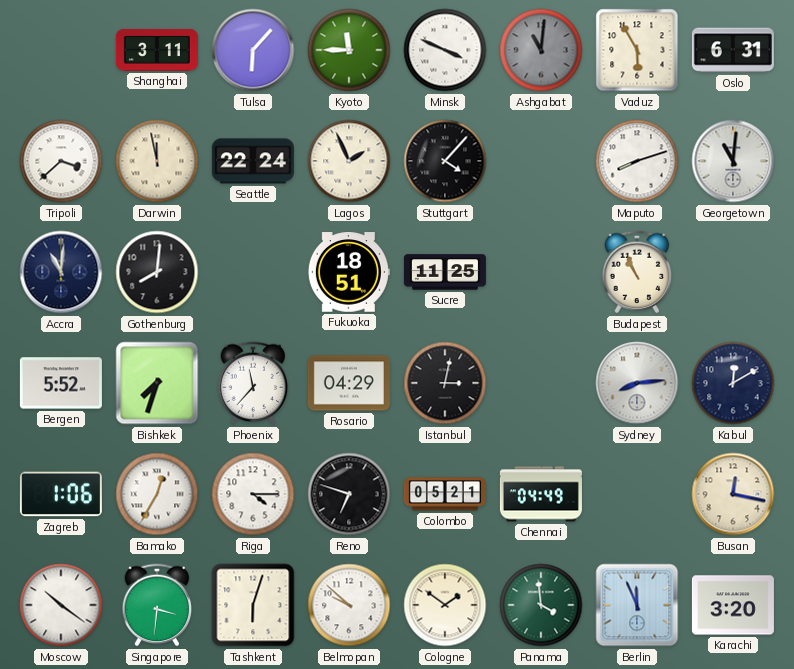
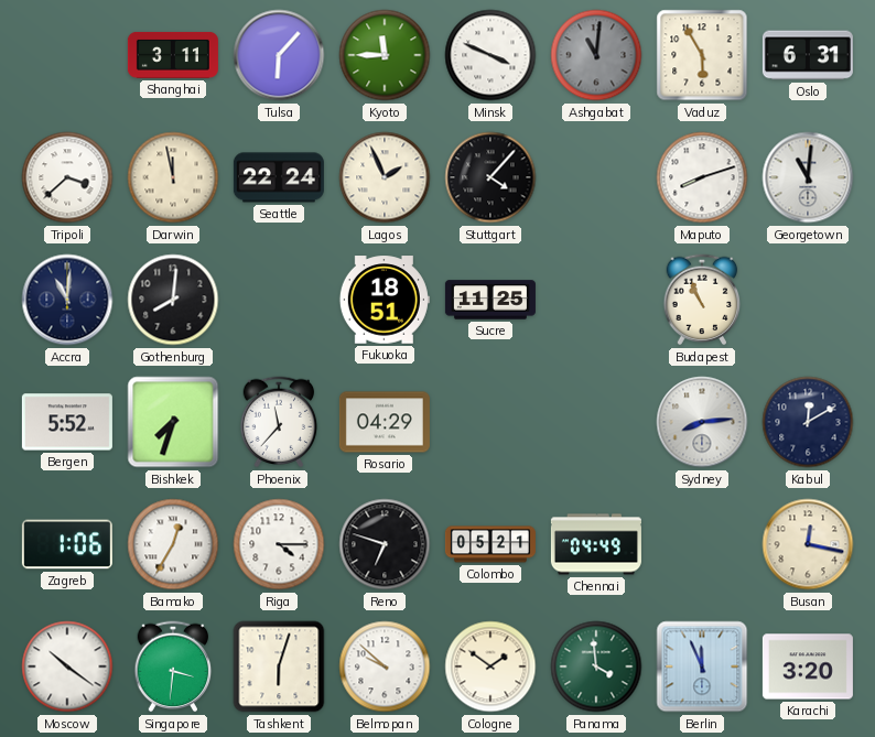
Istanbul: 3:02 -> none
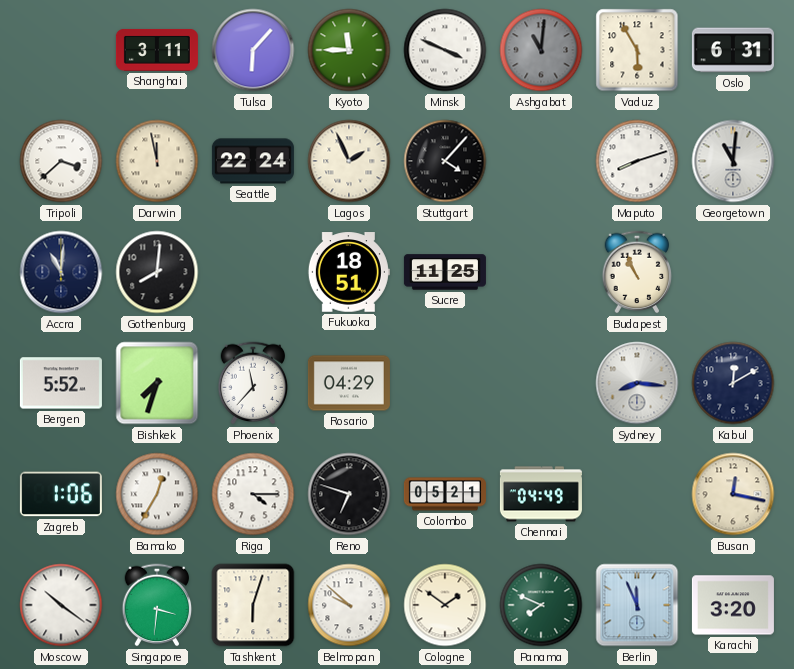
Sydney: 8:14 -> 8:16
Panama: 3:59 -> 7:49
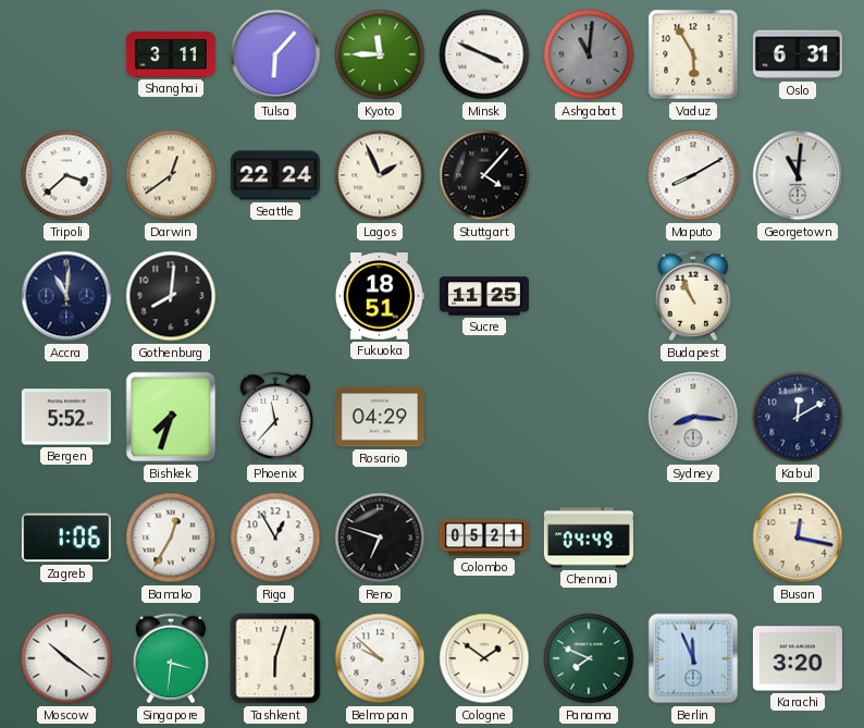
Darwin: 11:58 -> 12:39
Maputo: 8:12 -> 8:10
Riga: 4:15 -> 12:55
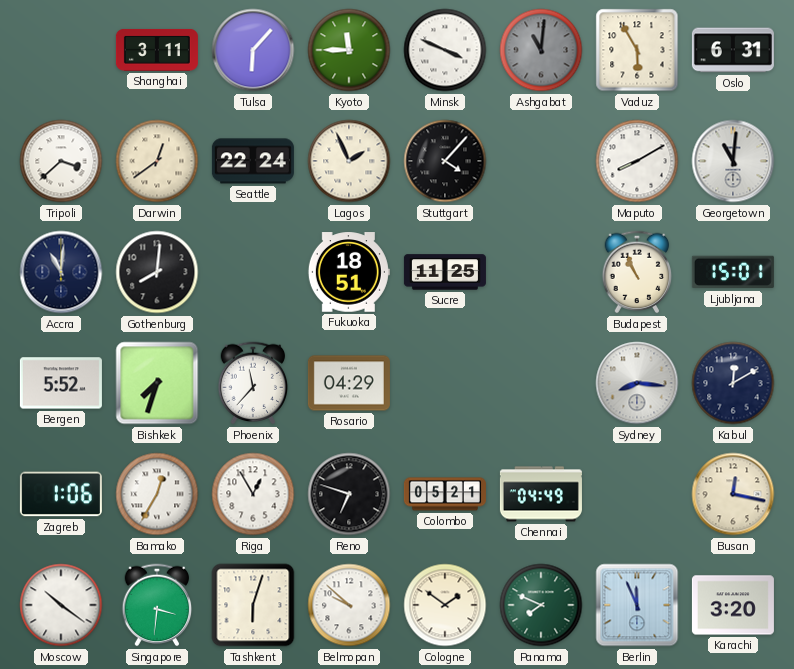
Ljubljana: none -> 15:01
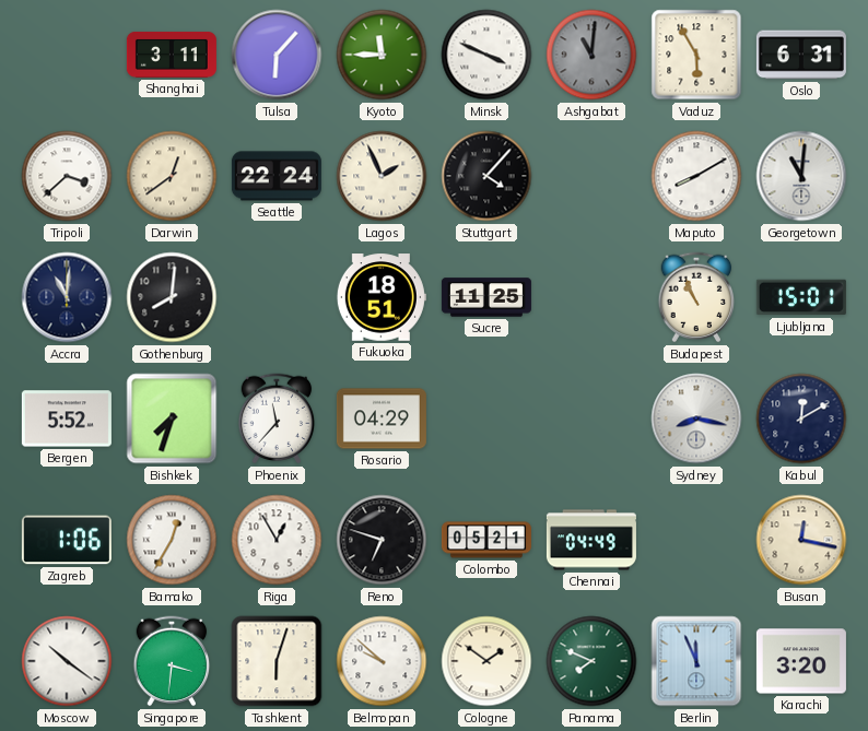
Sydney: 8:16 -> 8:17
